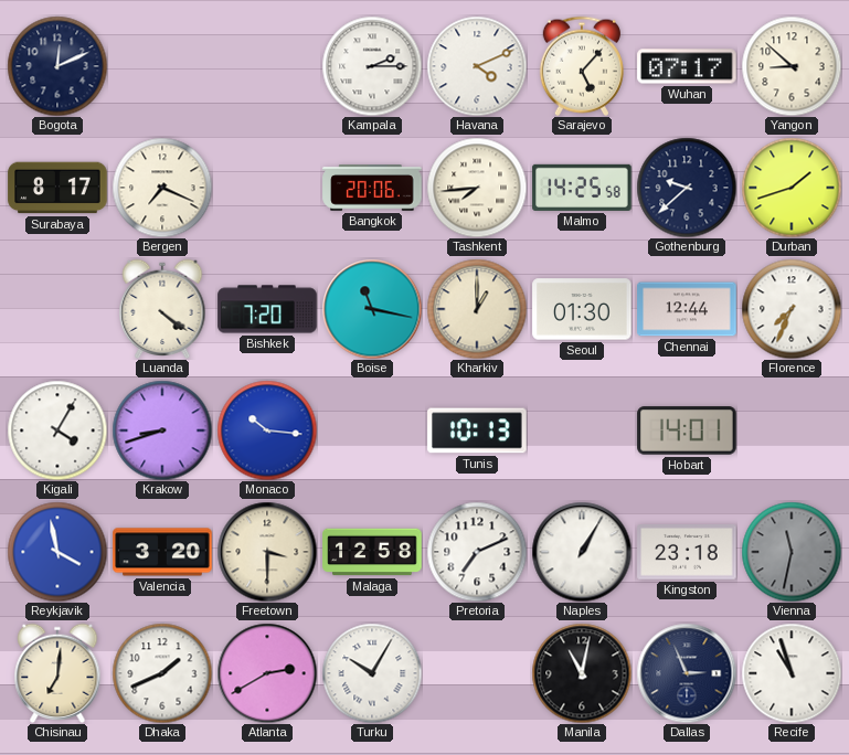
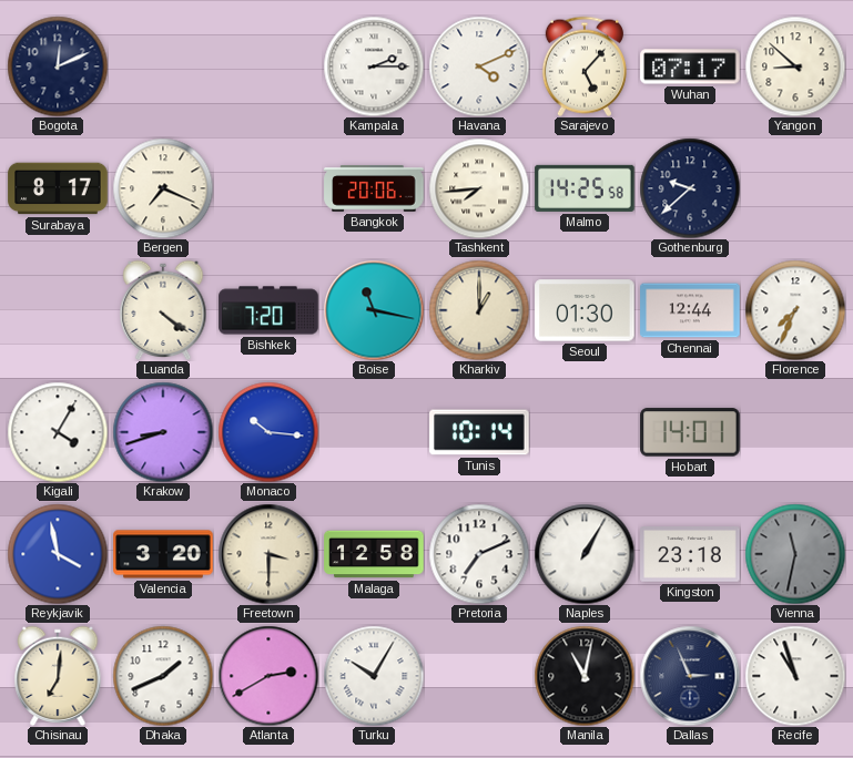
Durban: 1:42 -> none
Tunis: 10:13 -> 10:14
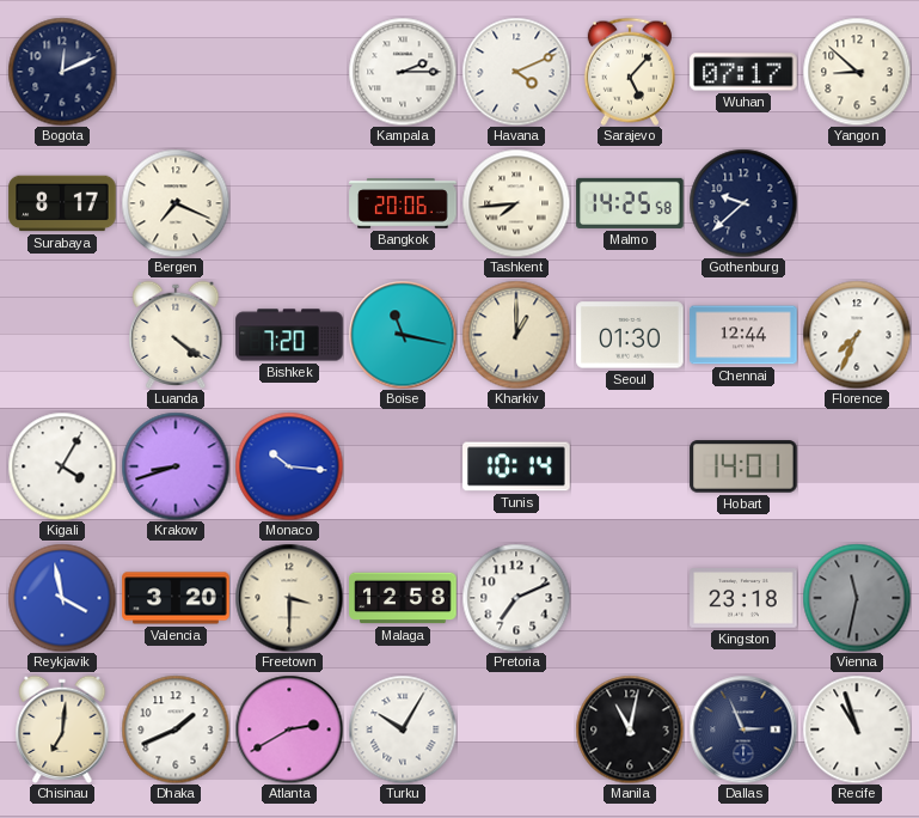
Naples: 1:05 -> none
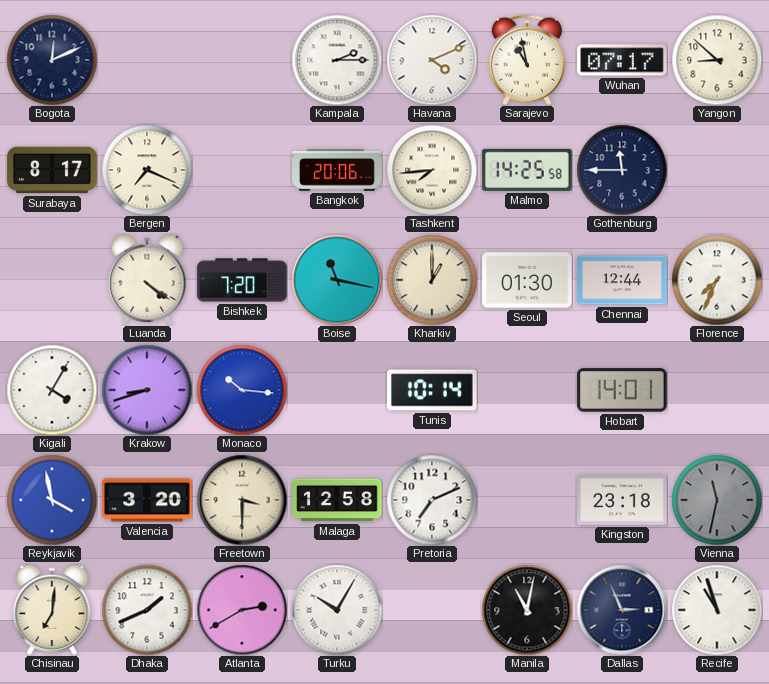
Sarajevo: 5:07 -> 10:58
Gothenburg: 9:38 -> 11:45
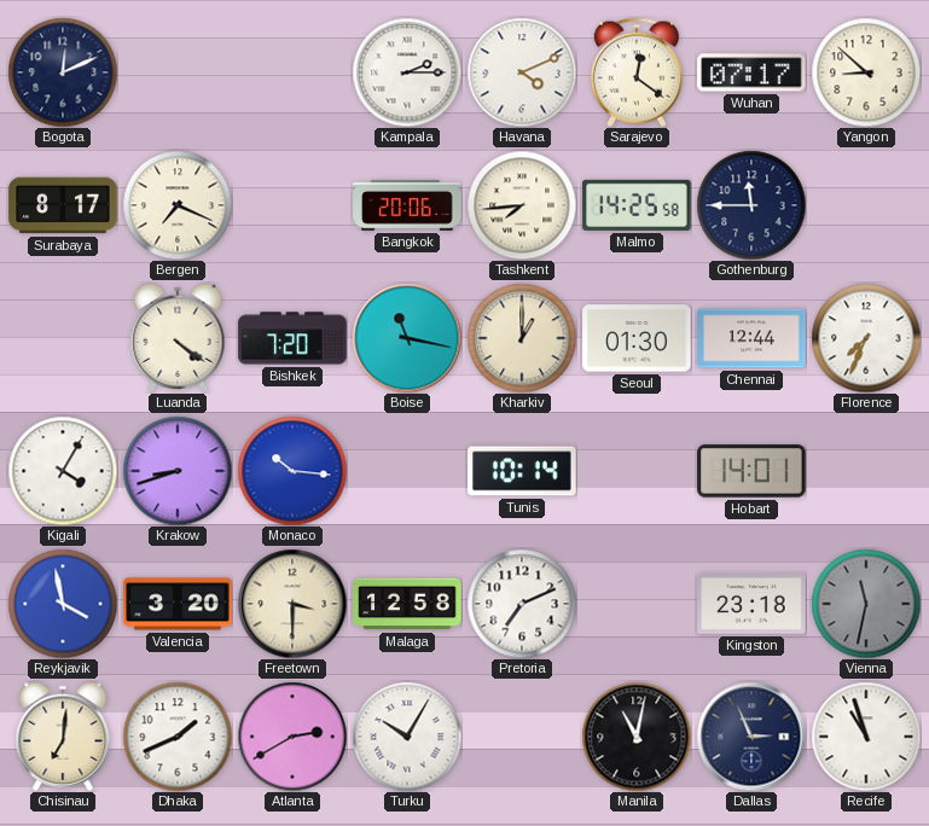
Sarajevo: 10:58 -> 12:21
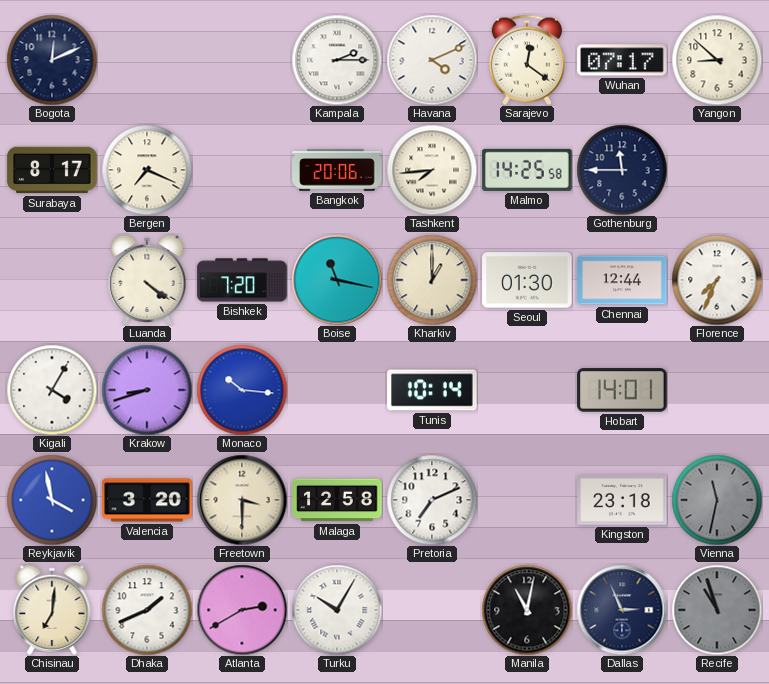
Recife dial: white -> grey
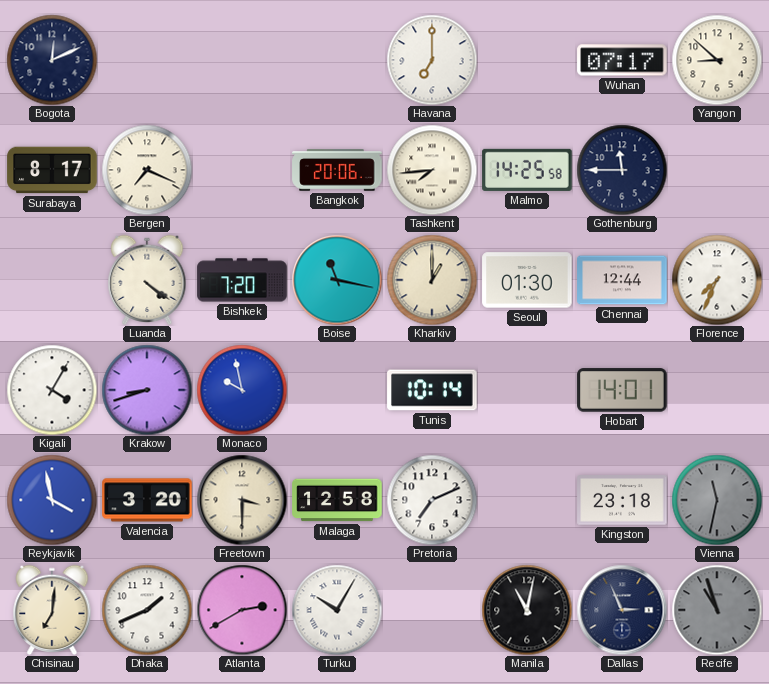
Kampala: 2:15 -> none
Havana: 4:11 -> 7:00
Sarajevo: 12:21 -> none
Monaco: 10:16 -> 9:58
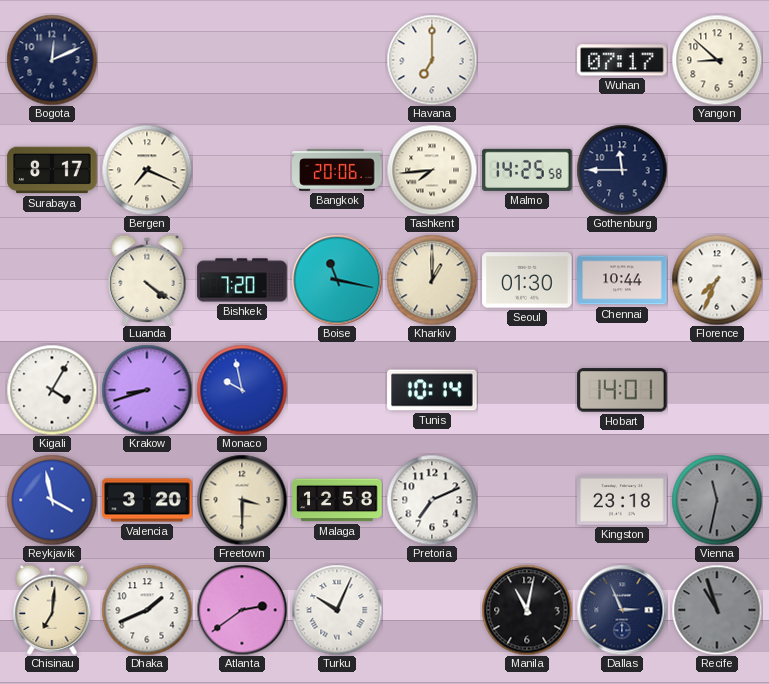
Chennai: 12:44 -> 10:44
Atlanta: 2:40 -> 2:39
Turku: 10:05 -> 10:04
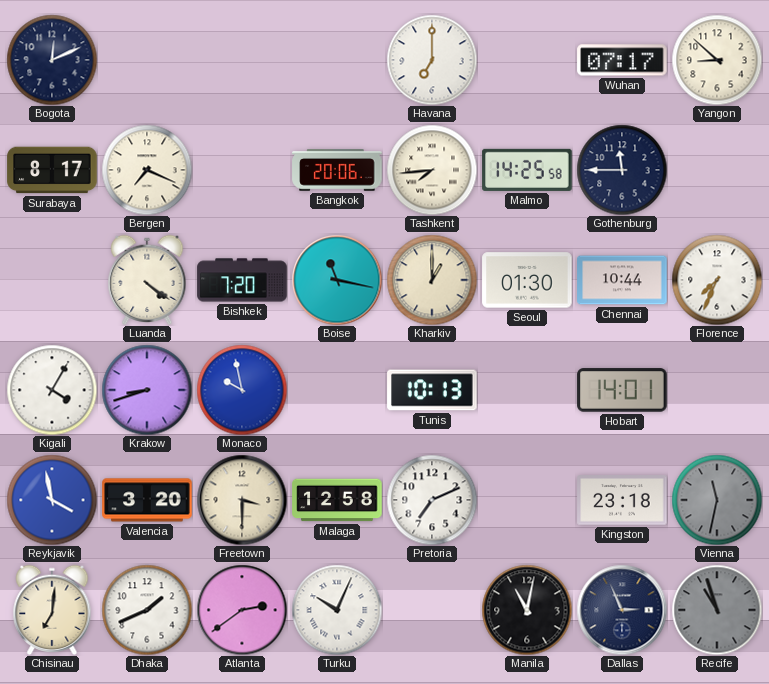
Tunis: 10:14 -> 10:13
